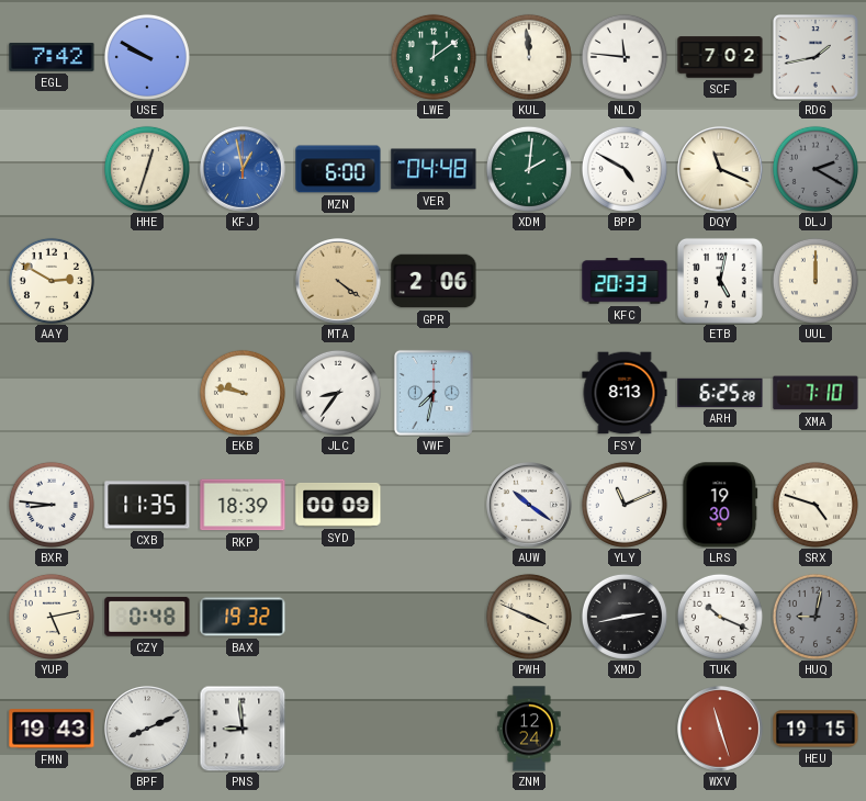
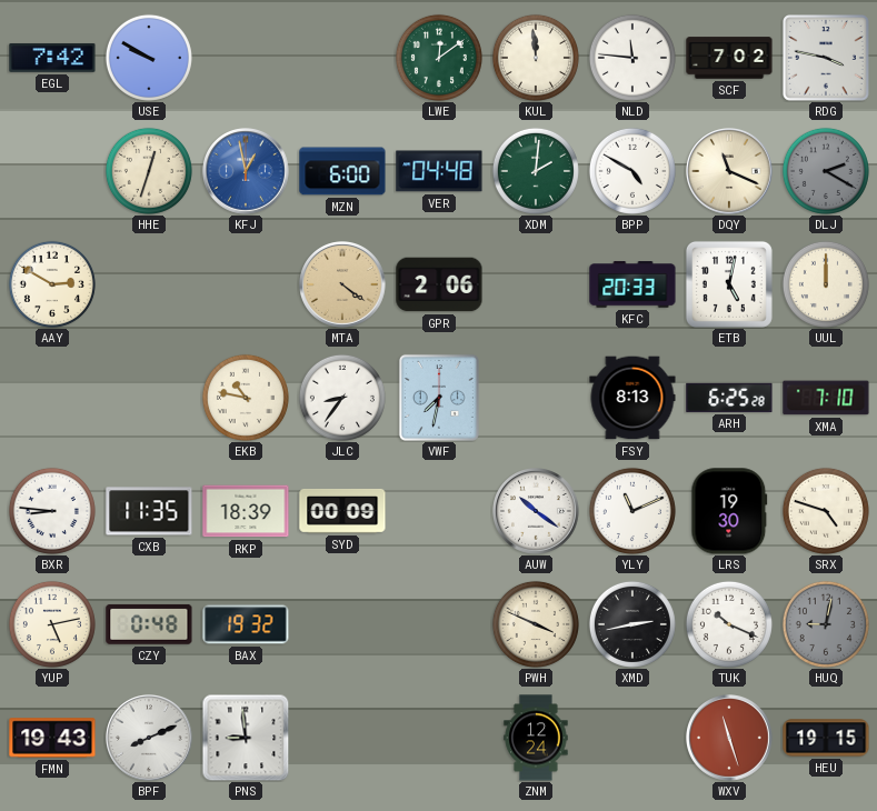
RDG: 1:43 -> 3:47
EKB: 9:47 -> 10:47
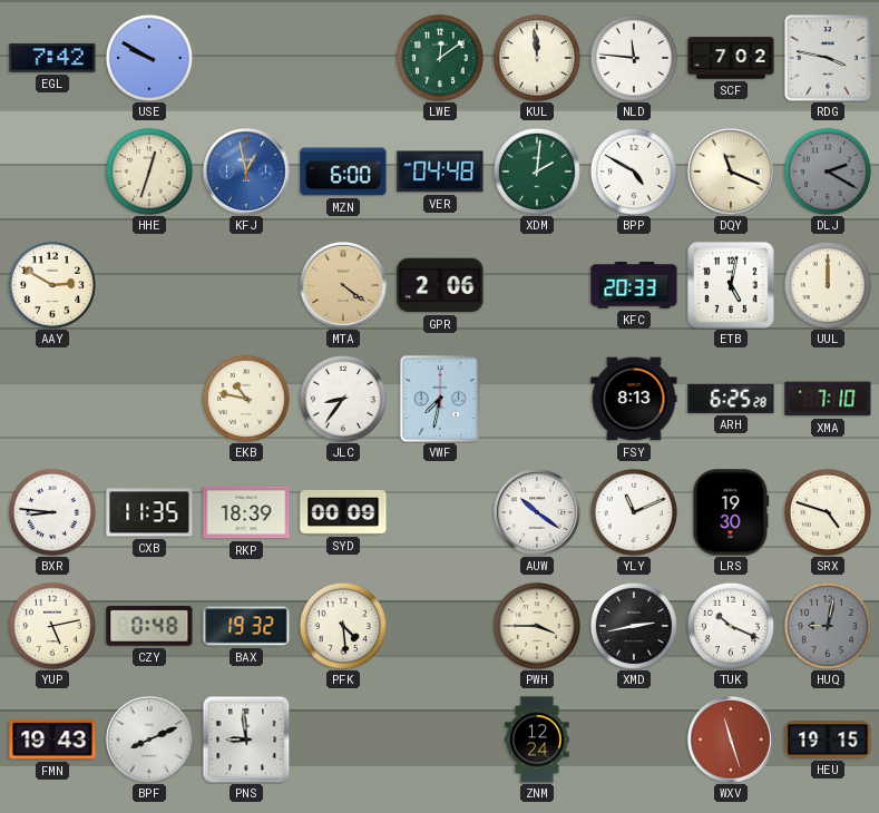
PFK: none -> 4:29
PWH: 3:49 -> 3:45
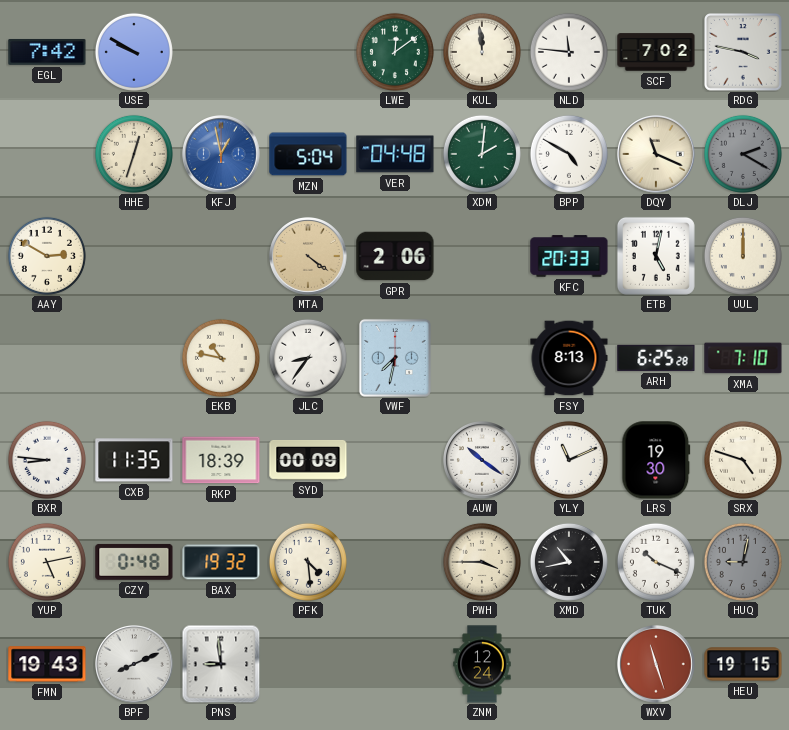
MZN: 6:00 -> 5:04
XMD: 2:43 -> 10:43
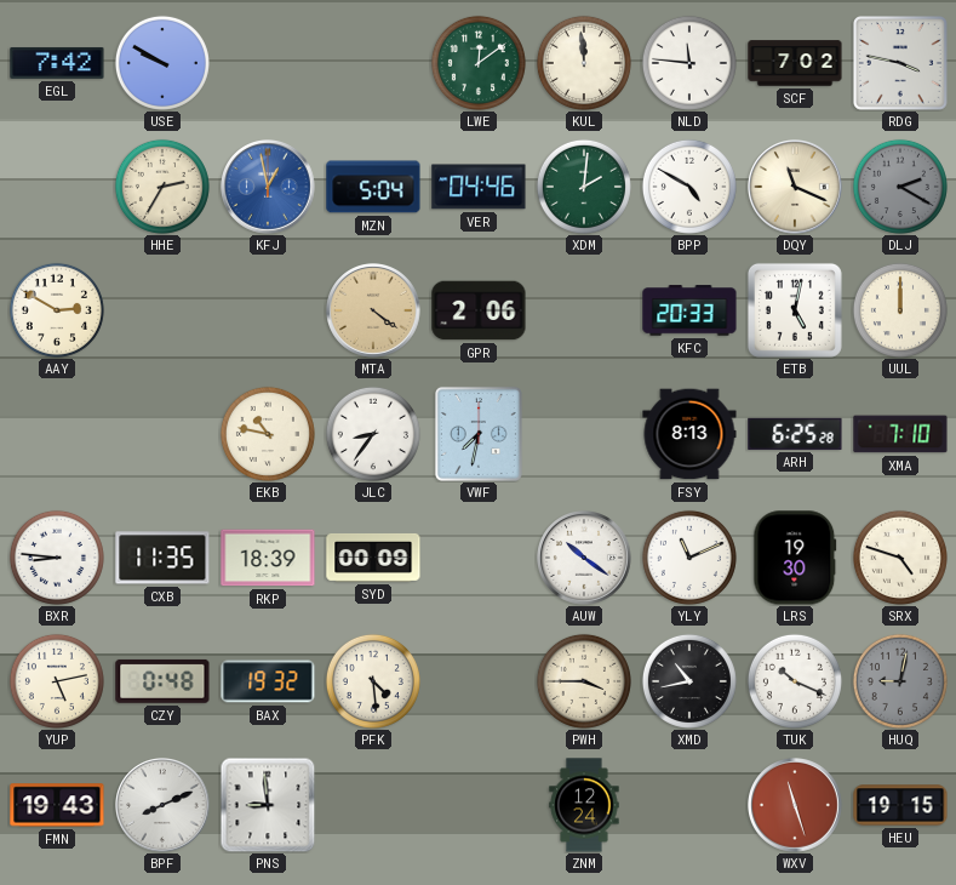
HHE: 12:33 -> 2:35
VER: 04:48 -> 04:46
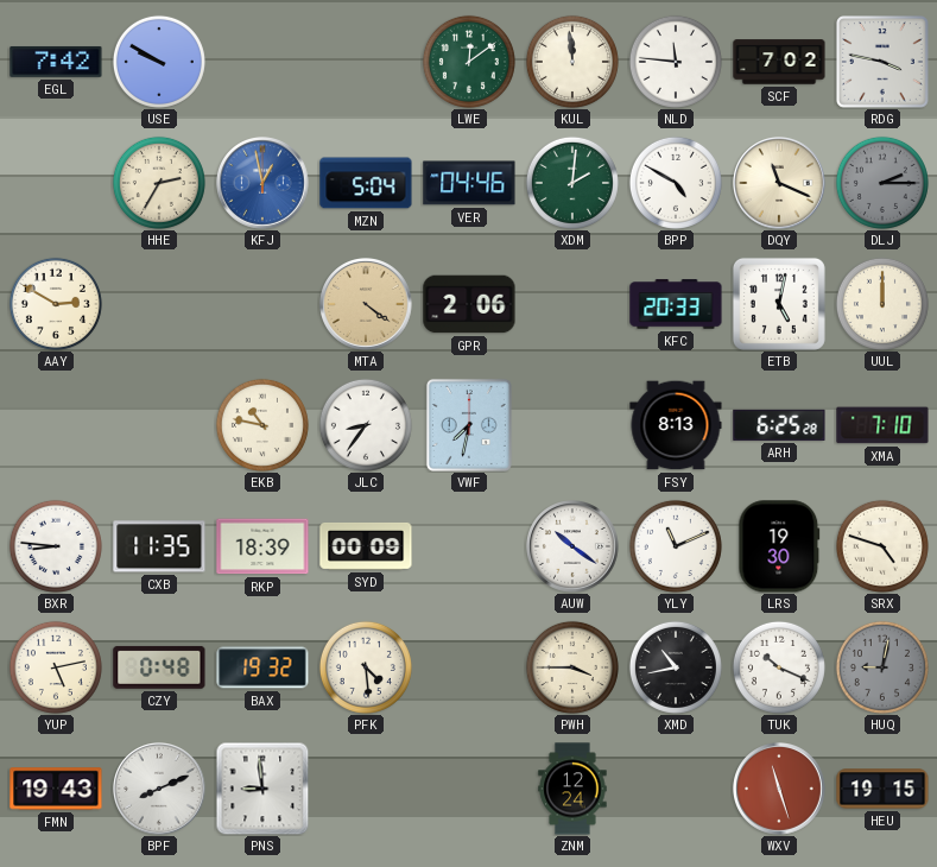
DLJ: 2:20 -> 2:15
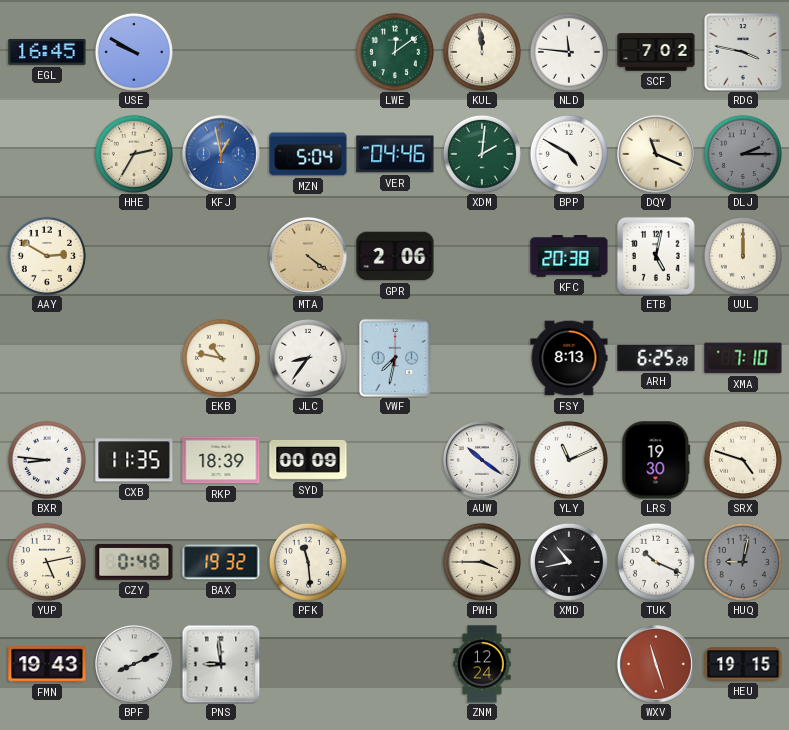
EGL: 7:42 -> 16:45
KFC: 20:33 -> 20:38
PFK: 4:29 -> 11:29
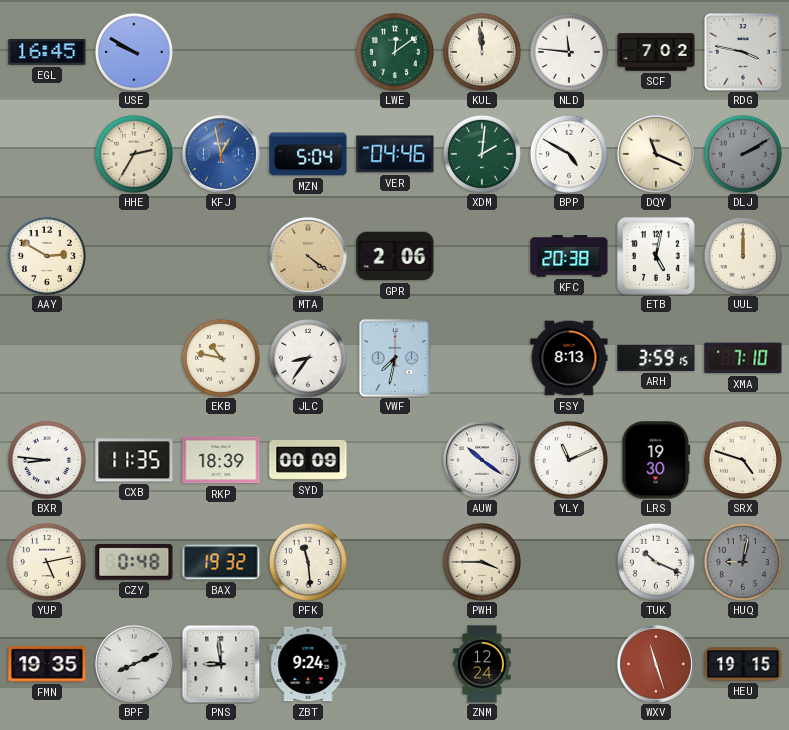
DLJ: 2:15 -> 2:10
ARH: 6:25 -> 3:59
XMD: 10:43 -> none
FMN: 19:43 -> 19:35
ZBT: none -> 9:24
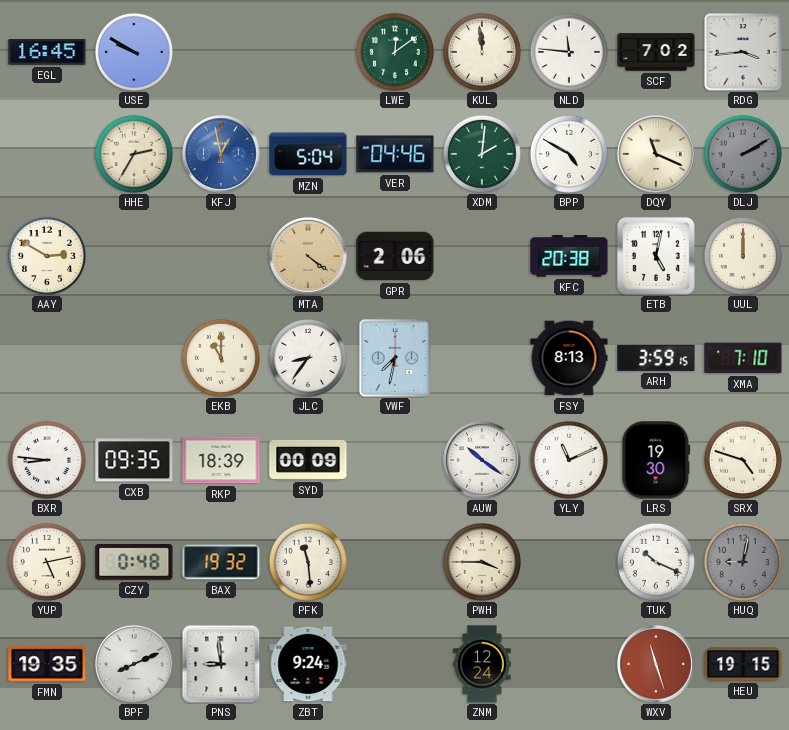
RDG: 3:47 -> 3:44
EKB: 10:47 -> 11:00
CXB: 11:35 -> 09:35
